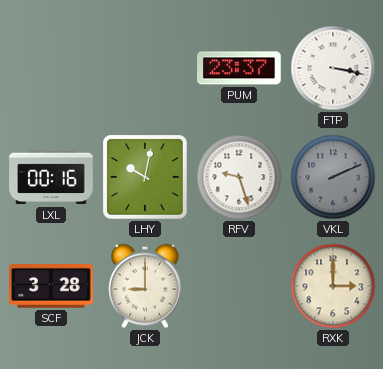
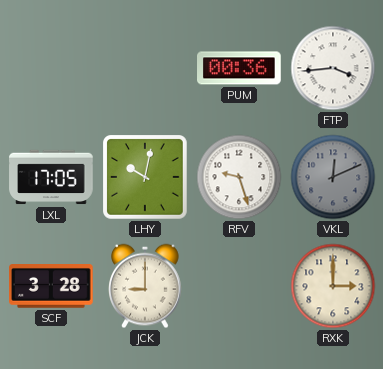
PUM: 23:37 -> 00:36
FTP: 3:17 -> 3:44
LXL: 00:16 -> 17:05
VKL: 2:11 -> 12:11
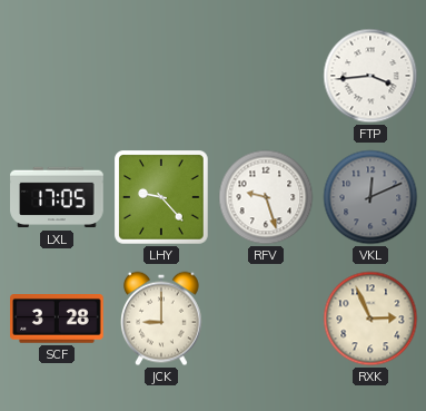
PUM: 00:36 -> none
LHY: 10:02 -> 9:23
RXK: 3:00 -> 2:56
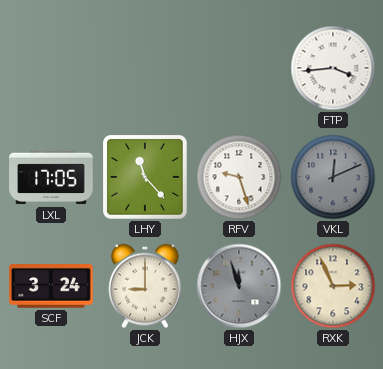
LHY: 9:23 -> 11:23
SCF: 3:28 -> 3:24
HJX: none -> 11:57
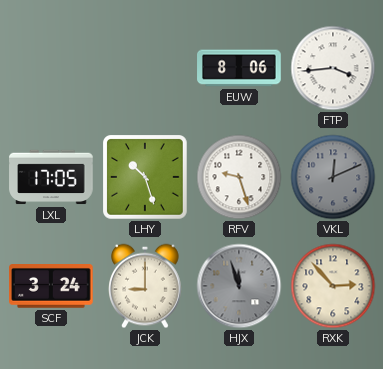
EUW: none -> 8:06
LHY: 11:23 -> 10:27
RXK: 2:56 -> 2:53
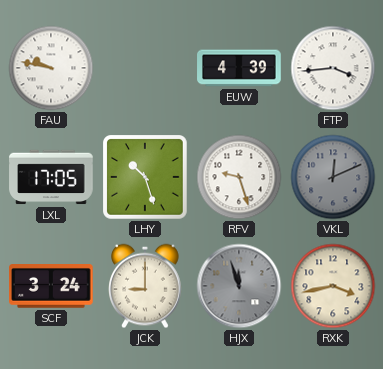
FAU: none -> 9:47
EUW: 8:06 -> 4:39
RXK: 2:53 -> 3:43
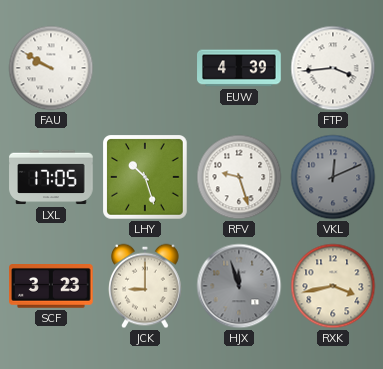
FAU: 9:47 -> 9:50
SCF: 3:24 -> 3:23
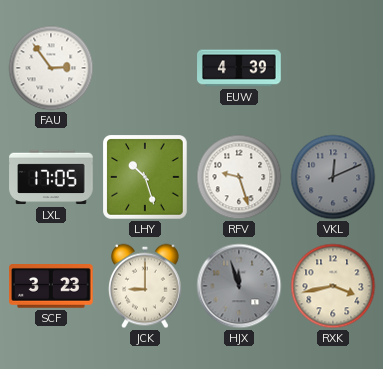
FAU: 9:50 -> 2:54
FTP: 3:44 -> none
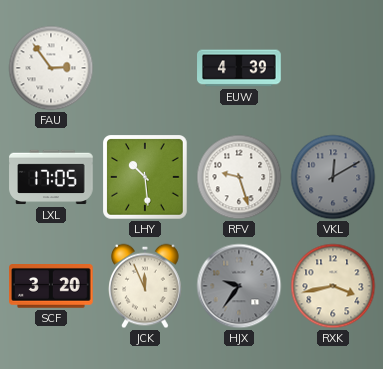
LHY: 10:27 -> 10:29
VKL: 12:11 -> 12:10
SCF: 3:23 -> 3:20
JCK: 9:00 -> 11:56
HJX: 11:57 -> 9:36
